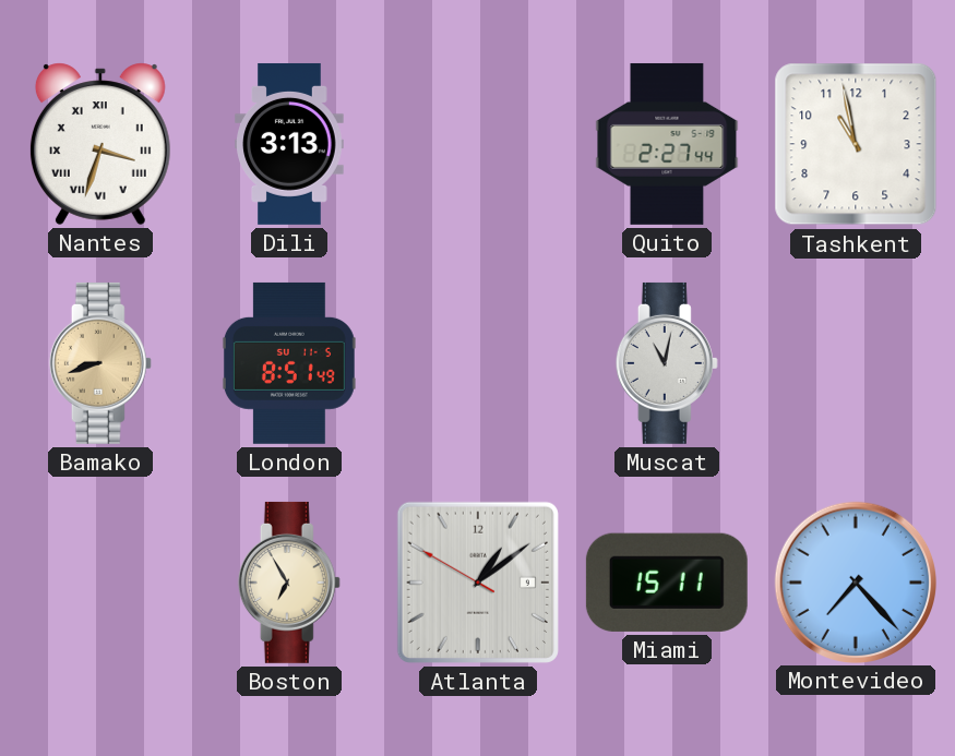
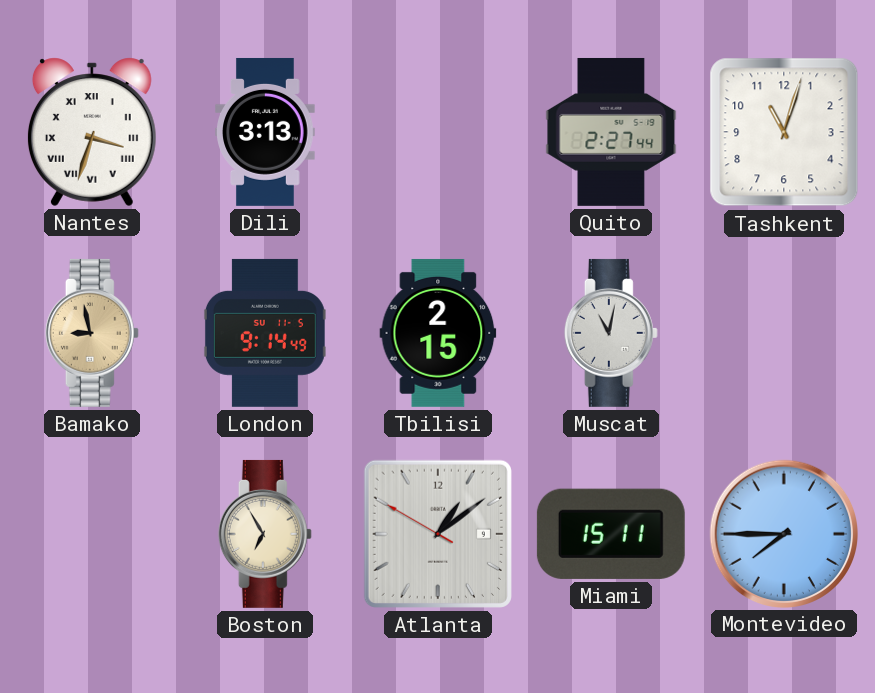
Tashkent: 10:58 -> 11:03
Bamako: 8:42 -> 8:58
London: 8:51 -> 9:14
Tbilisi: none -> 2:15
Montevideo: 7:23 -> 7:45
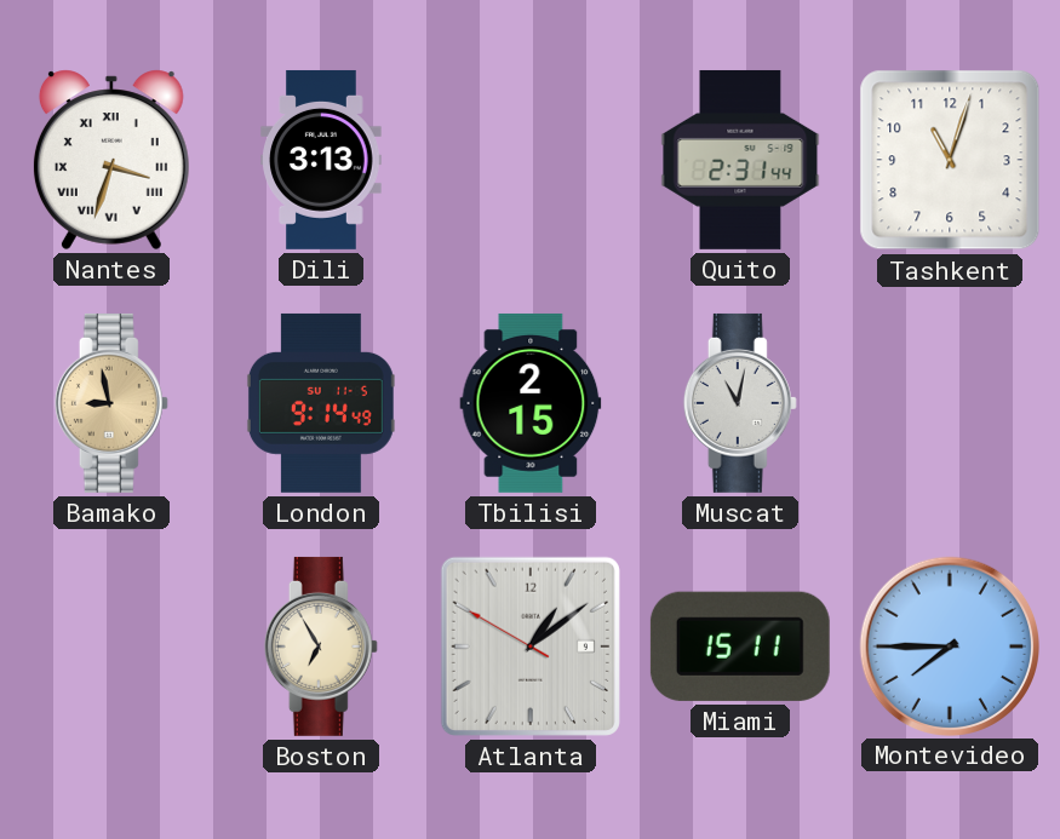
Quito: 2:27 -> 2:31
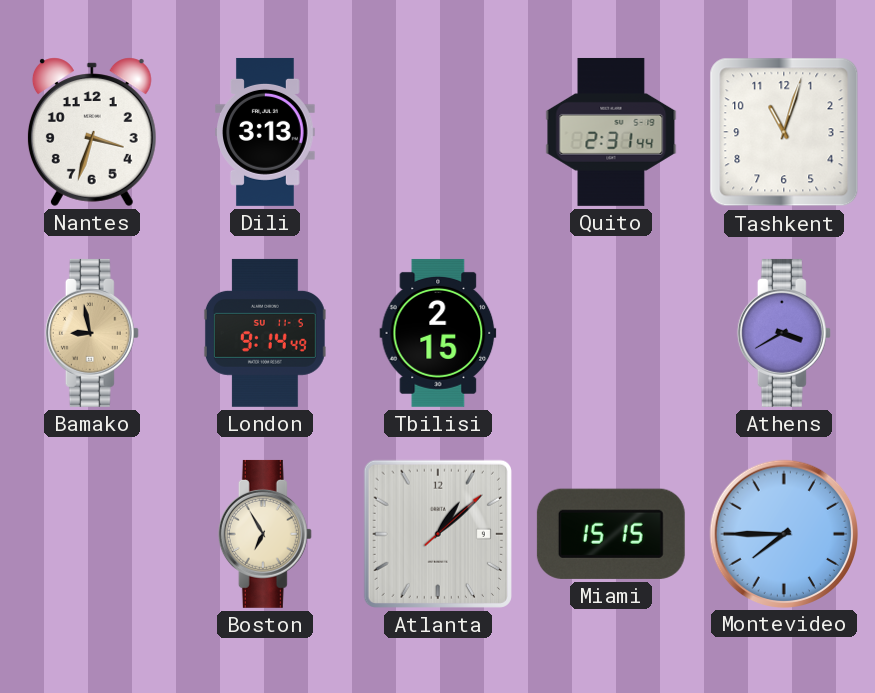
Nantes numerals: Roman -> Arabic
Muscat: 11:02 -> none
Athens: none -> 3:40
Atlanta: 1:08:50 -> 1:08:08
Miami: 15:11 -> 15:15
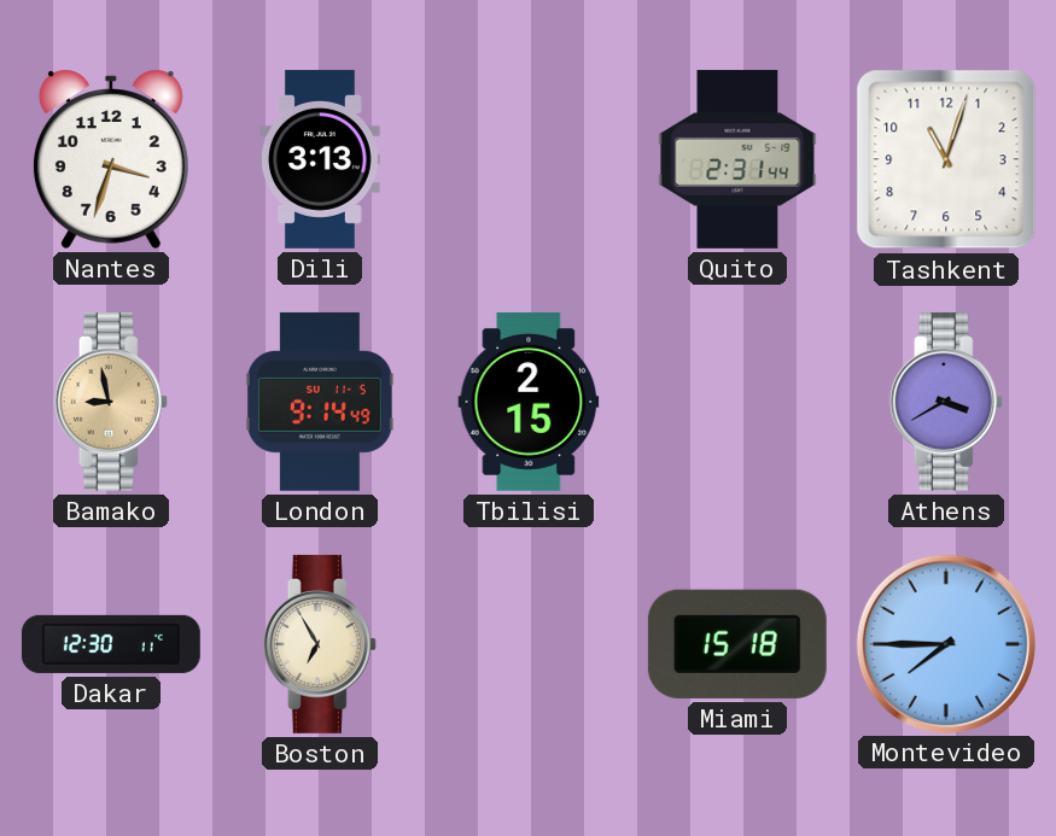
Dakar: none -> 12:30
Atlanta: 1:08 -> none
Miami: 15:15 -> 15:18
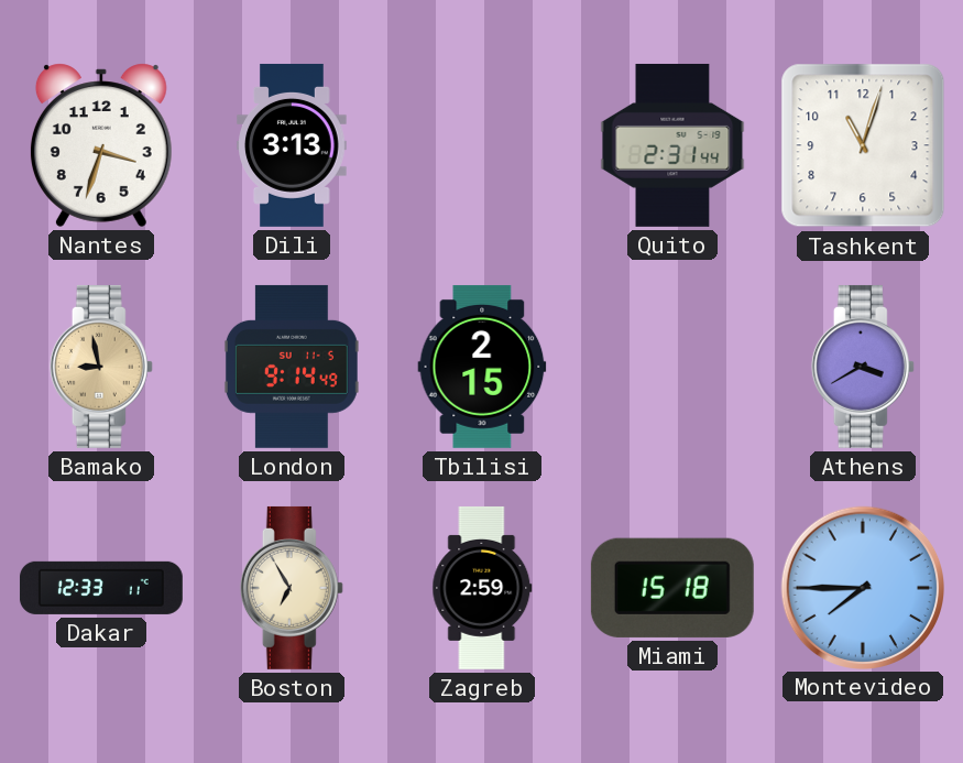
Dakar: 12:30 -> 12:33
Zagreb: none -> 2:59
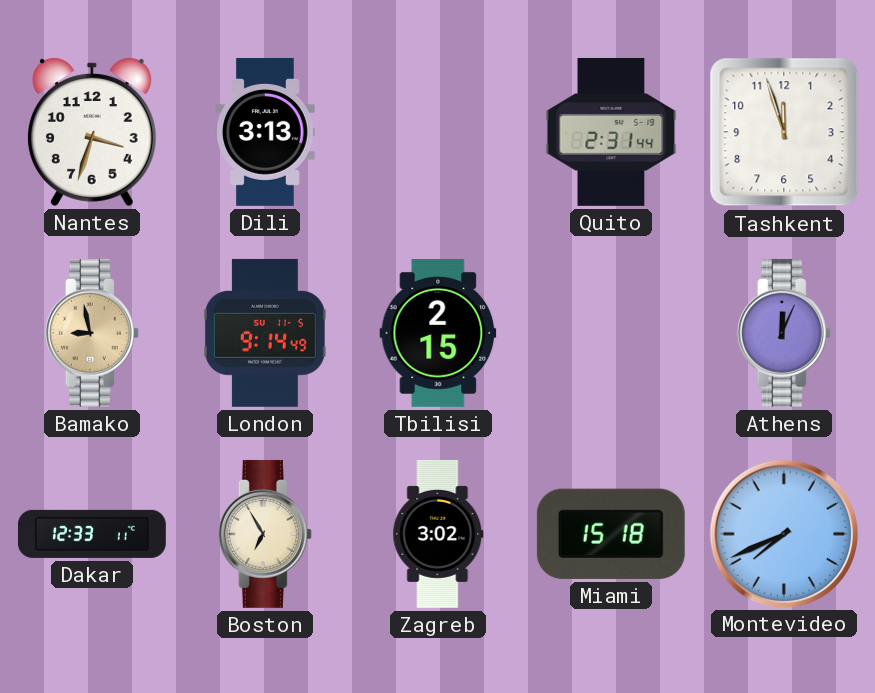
Tashkent: 11:03 -> 11:57
Athens: 3:40 -> 12:04
Zagreb: 2:59 -> 3:02
Montevideo: 7:45 -> 7:41
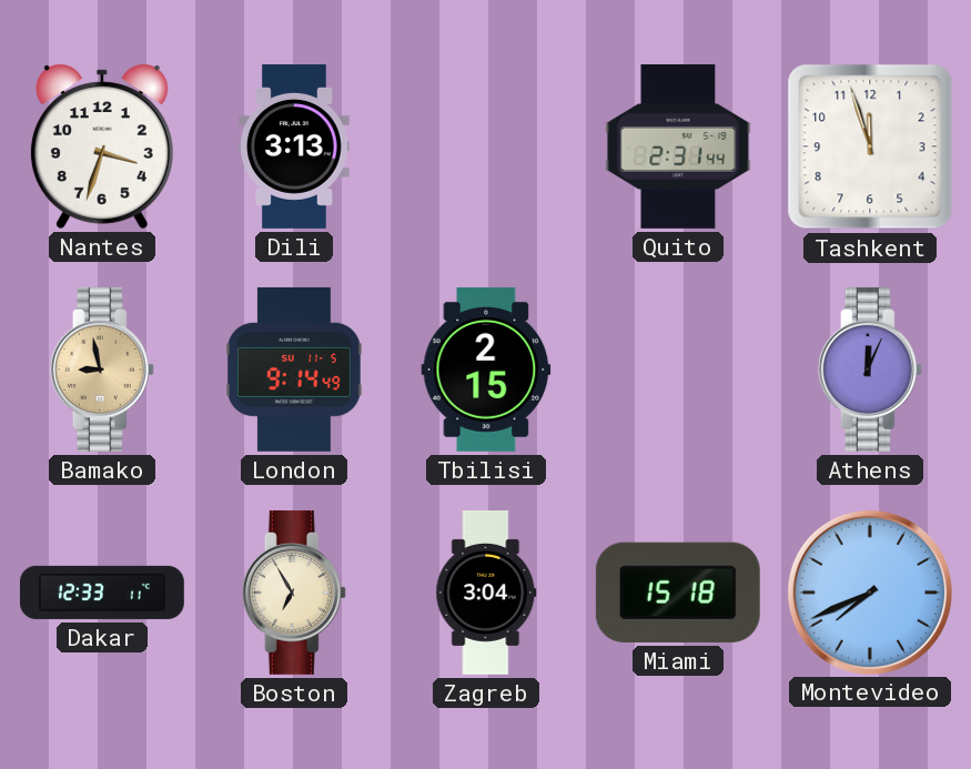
Zagreb: 3:02 -> 3:04
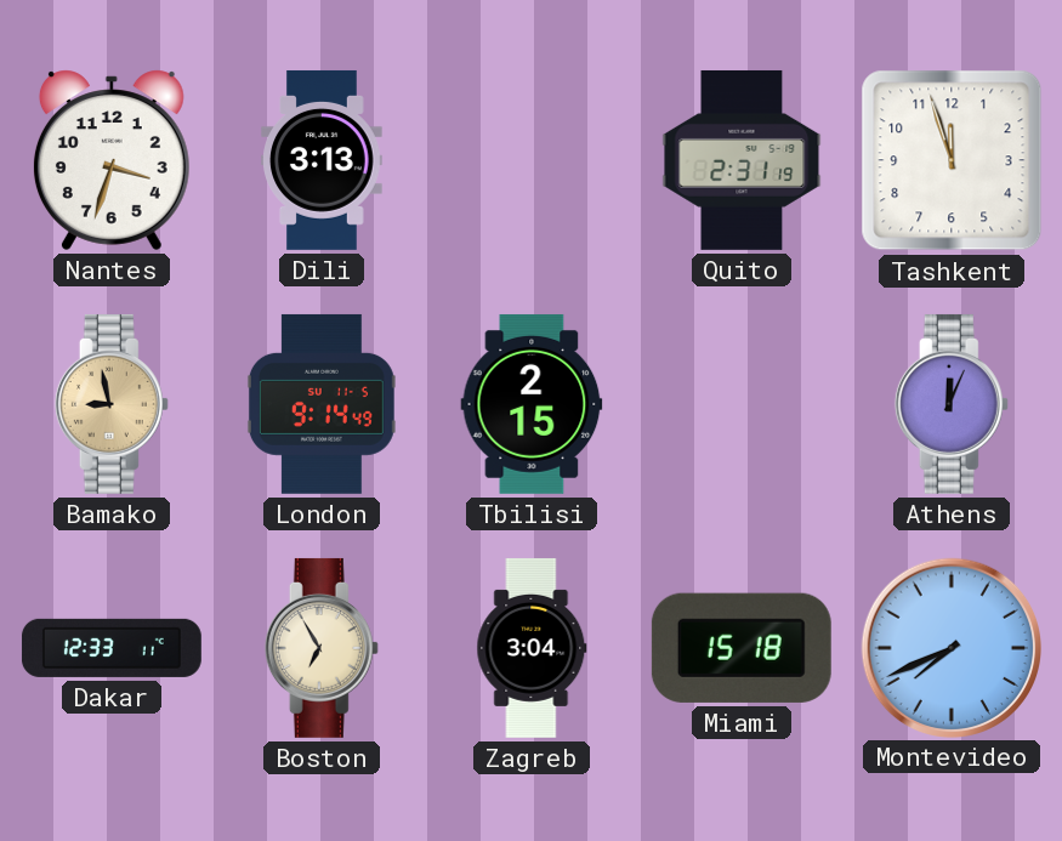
Quito: 2:31:44 -> 2:31:19
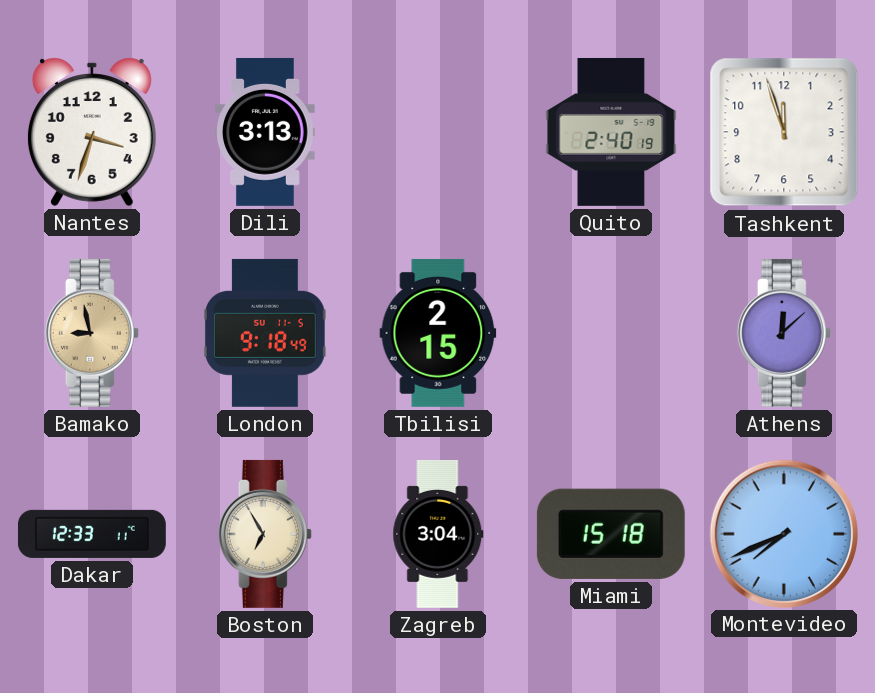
Quito: 2:31 -> 2:40
London: 9:14 -> 9:18
Athens: 12:04 -> 12:08
